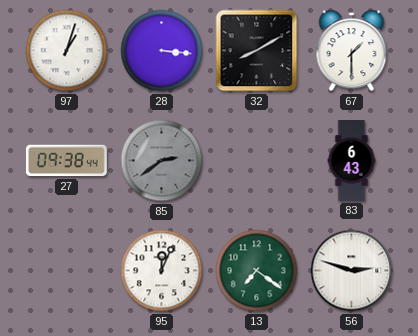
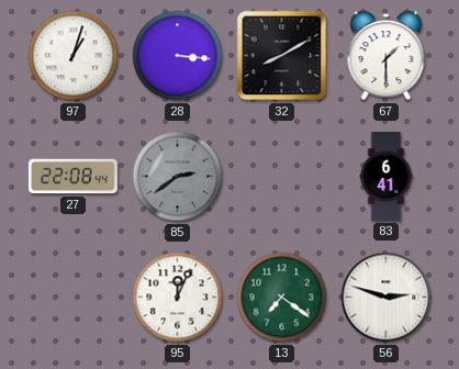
27: 09:38 -> 22:08
83: 6:43 -> 6:41
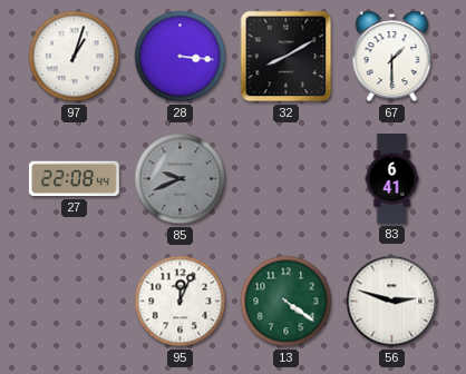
85: 2:39 -> 9:41
13: 7:21 -> 4:21
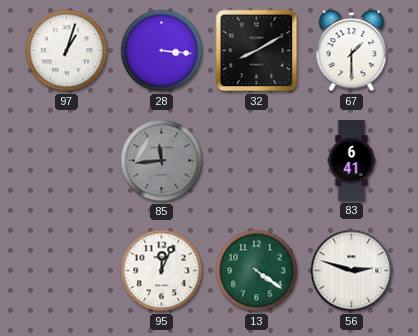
27: 22:08 -> none
85: 9:41 -> 11:44
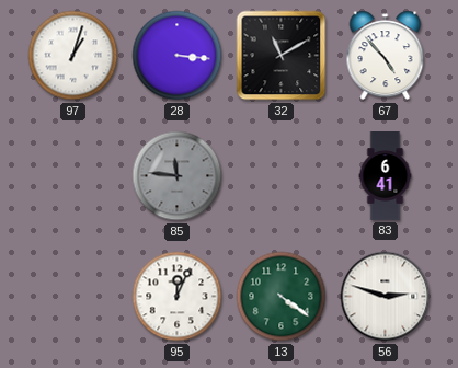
32: 8:10 -> 11:10
67: 1:30 -> 4:53
85: 11:44 -> 11:46
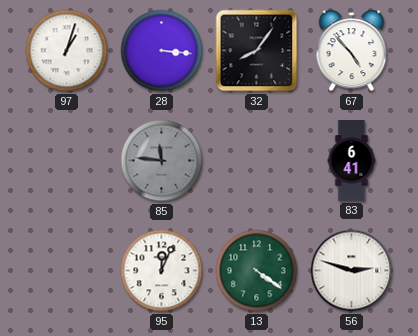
32: 11:10 -> 8:06
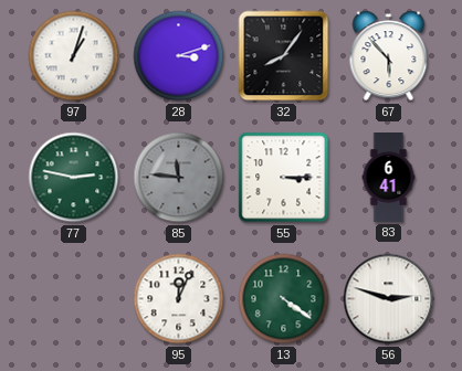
28: 3:16 -> 3:12
67: 4:53 -> 5:53
77: none -> 2:47
55: none -> 3:15
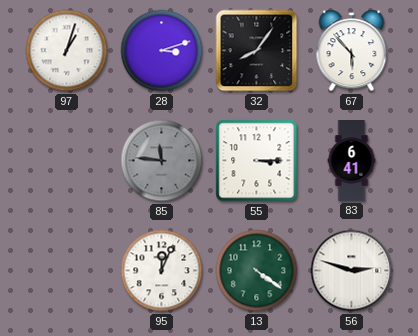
77: 2:47 -> none
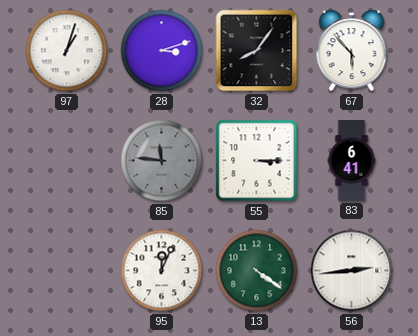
56: 2:48 -> 2:44
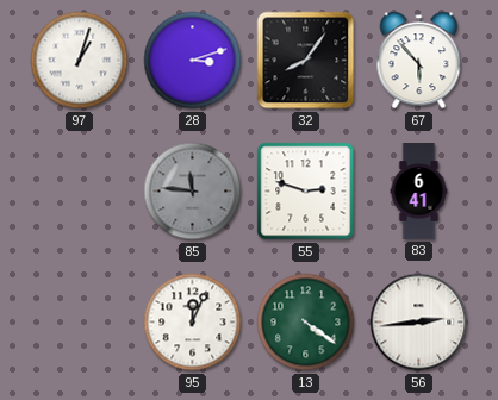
55: 3:15 -> 2:48
